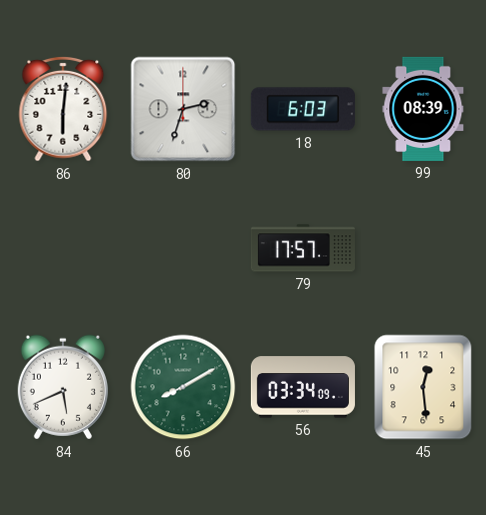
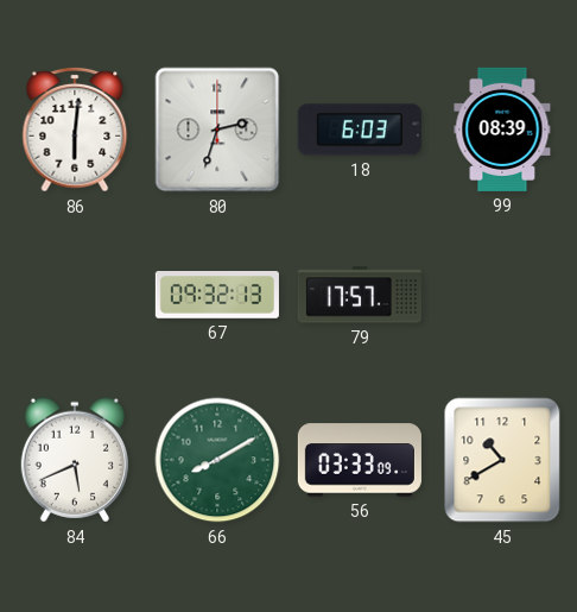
67: none -> 09:32
56: 03:34 -> 03:33
45: 12:29 -> 10:40
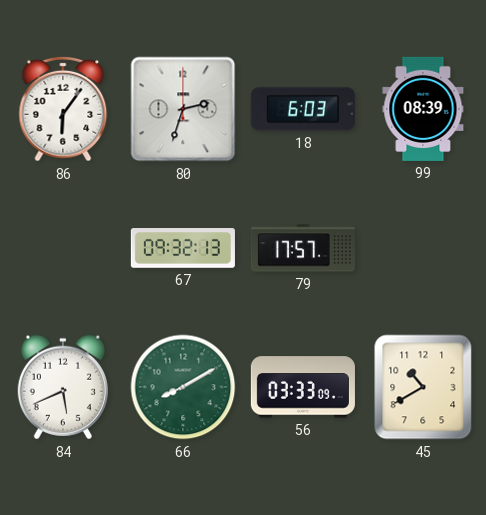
86: 6:01 -> 6:06
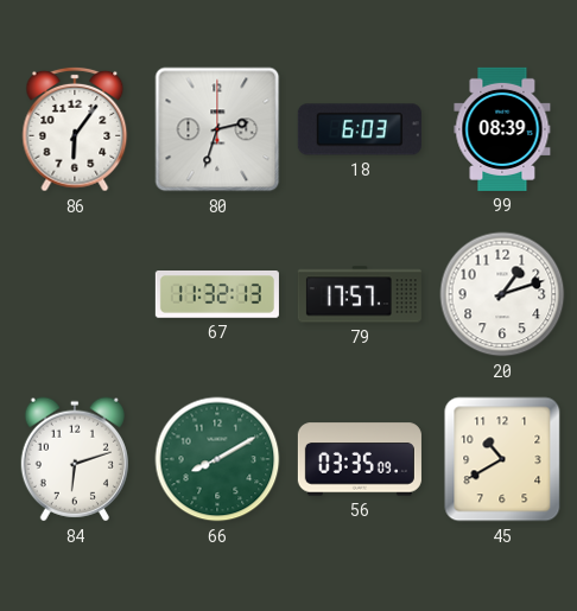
67: 09:32 -> 11:32
20: none -> 1:12
84: 5:41 -> 6:12
56: 03:33 -> 03:35
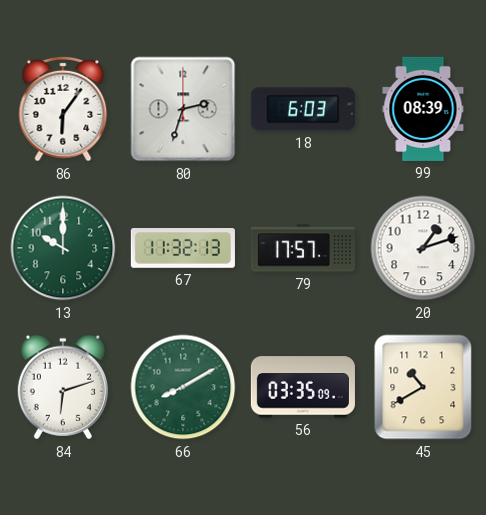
13: none -> 10:00
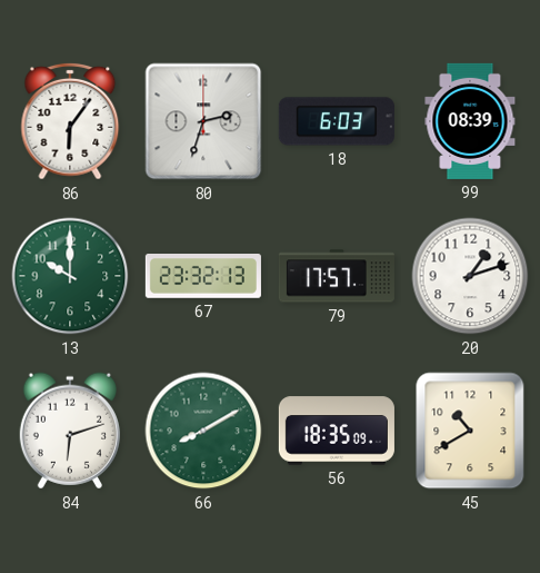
67: 11:32 -> 23:32
56: 03:35 -> 18:35
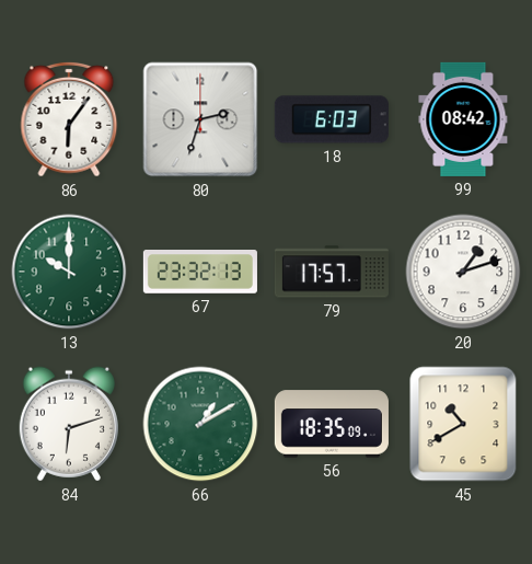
99: 08:39 -> 08:42
66: 8:10 -> 1:10
